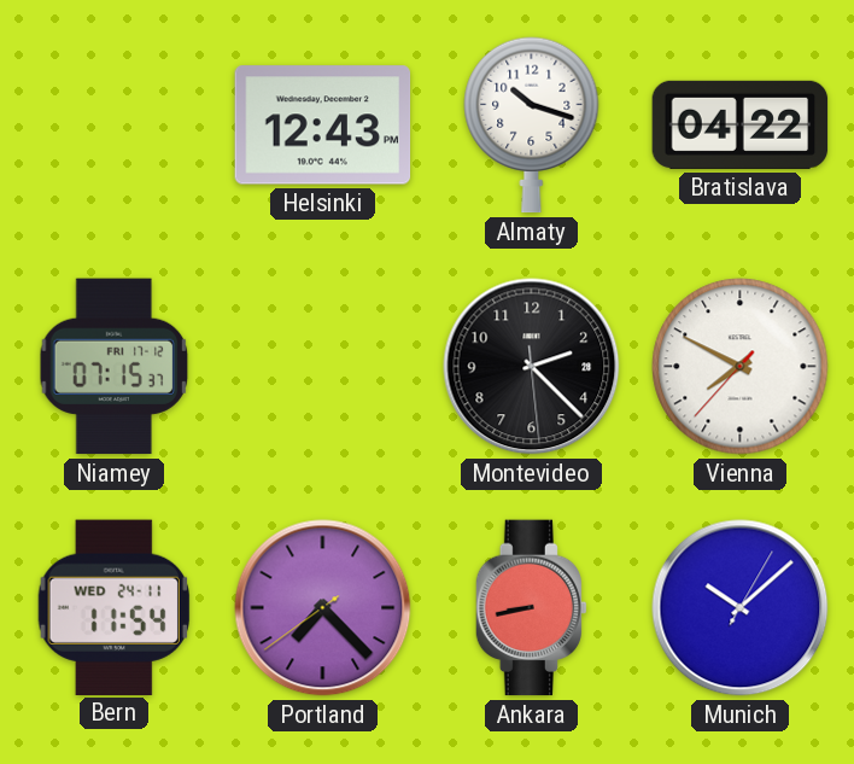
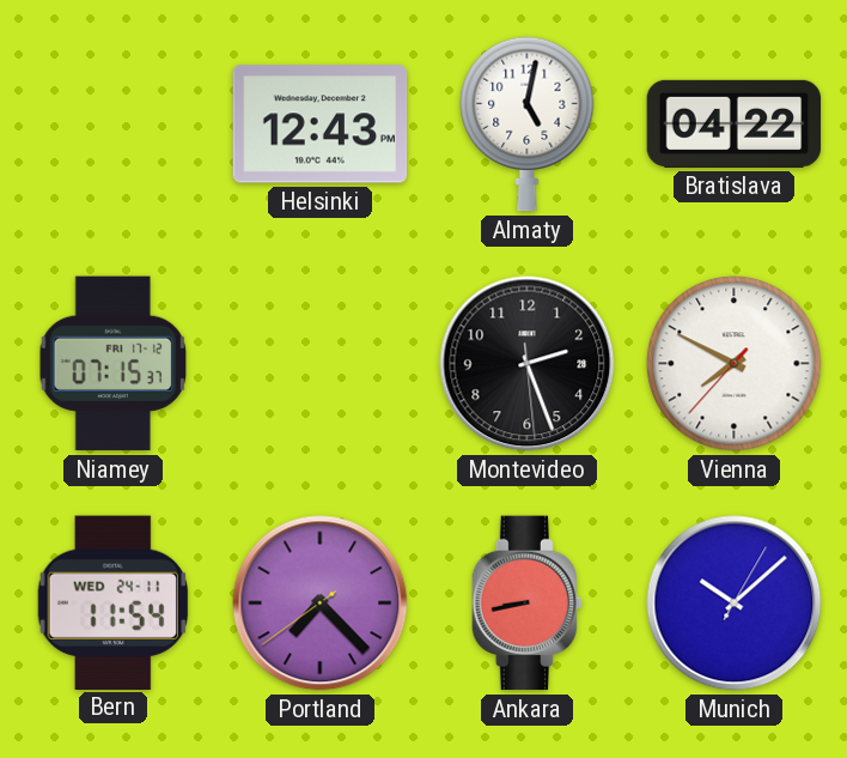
Almaty: 10:18 -> 5:02
Montevideo: 2:22 -> 2:26
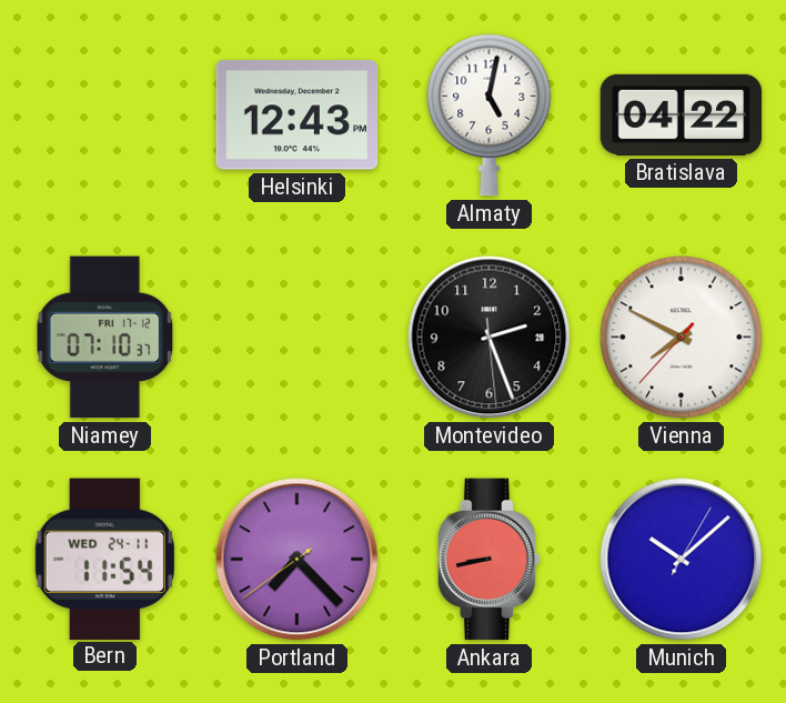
Niamey: 07:15 -> 07:10
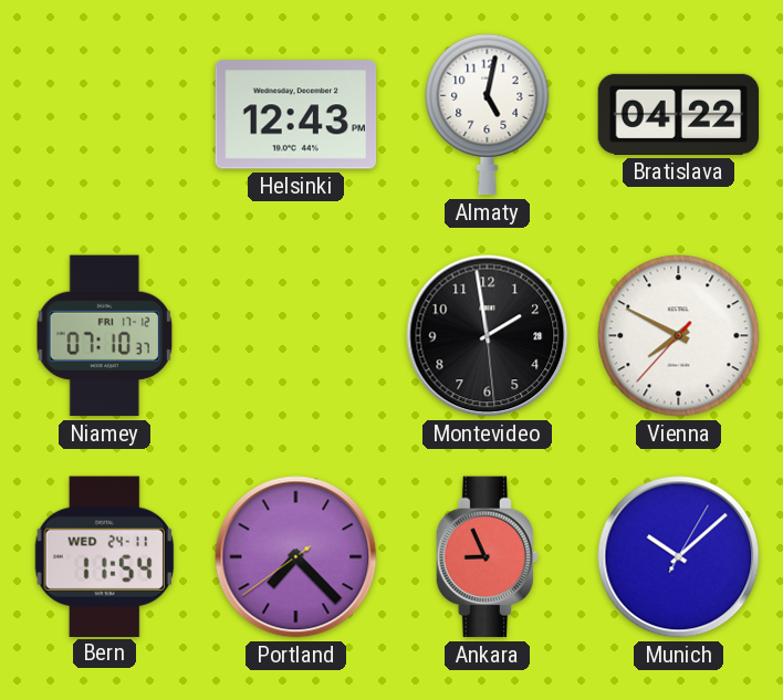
Montevideo: 2:26 -> 1:58
Ankara: 8:43 -> 8:56
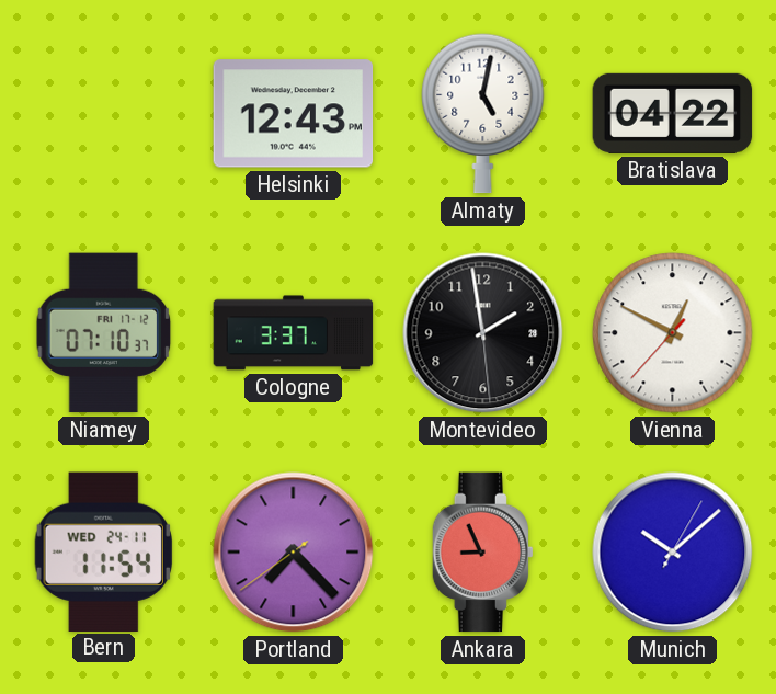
Cologne: none -> 3:37
Vienna: 7:49 -> 12:49
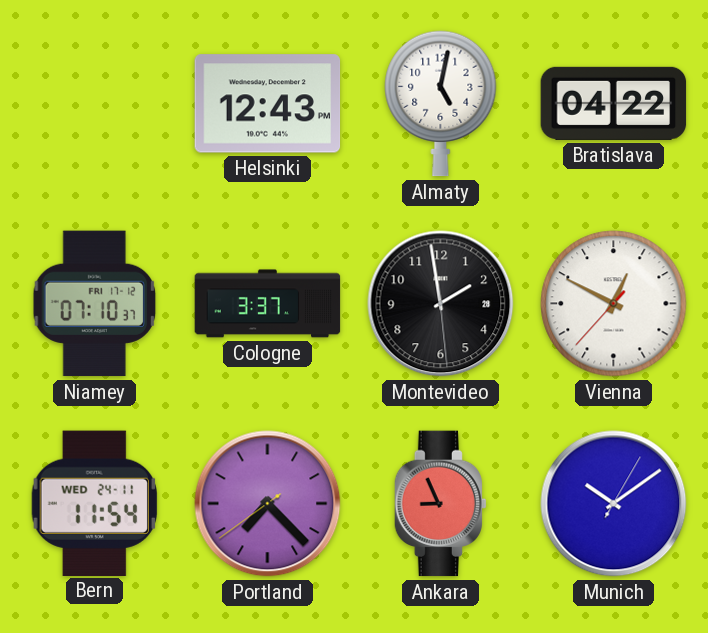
Munich: 10:08 -> 10:09
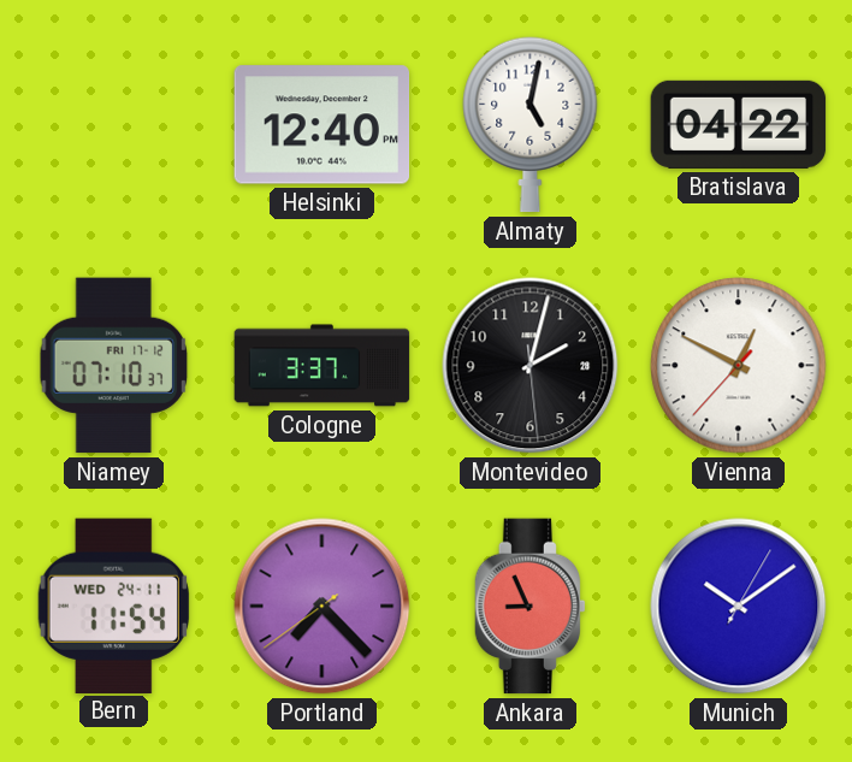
Helsinki: 12:43 -> 12:40
Montevideo: 1:58 -> 2:02
